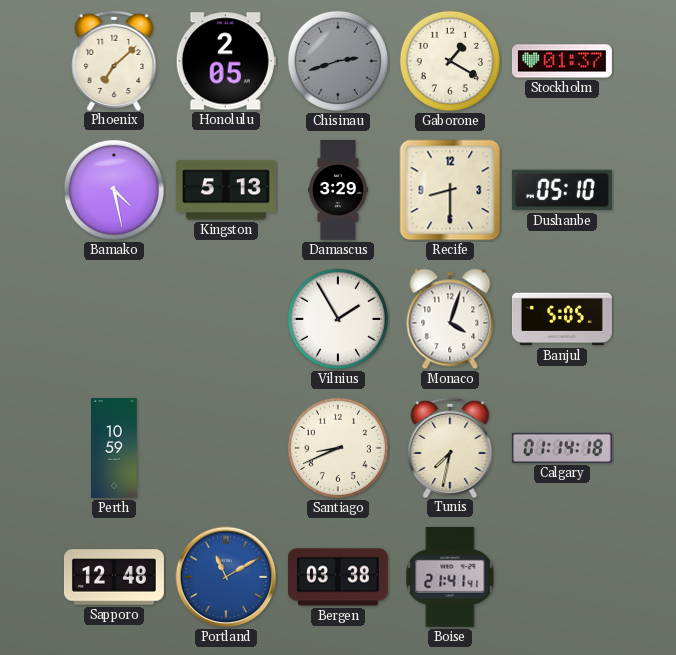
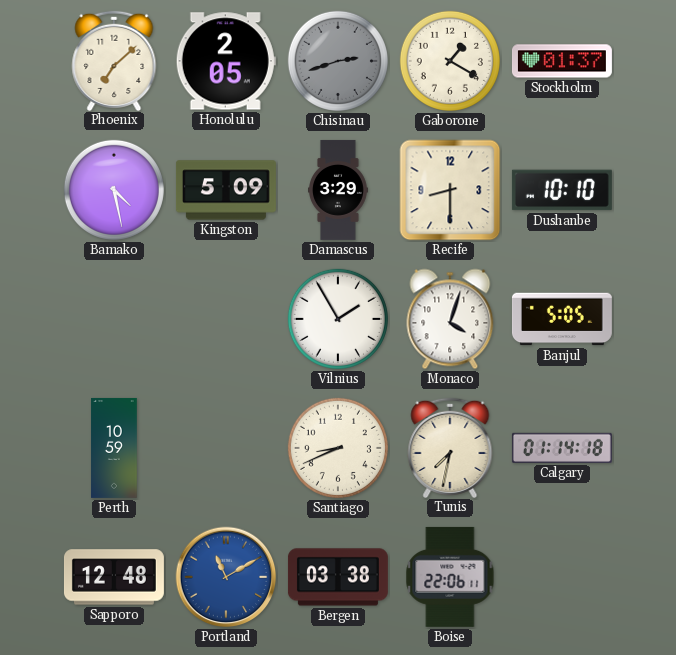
Kingston: 5:13 -> 5:09
Dushanbe: 05:10 -> 10:10
Boise: 21:41 -> 22:06
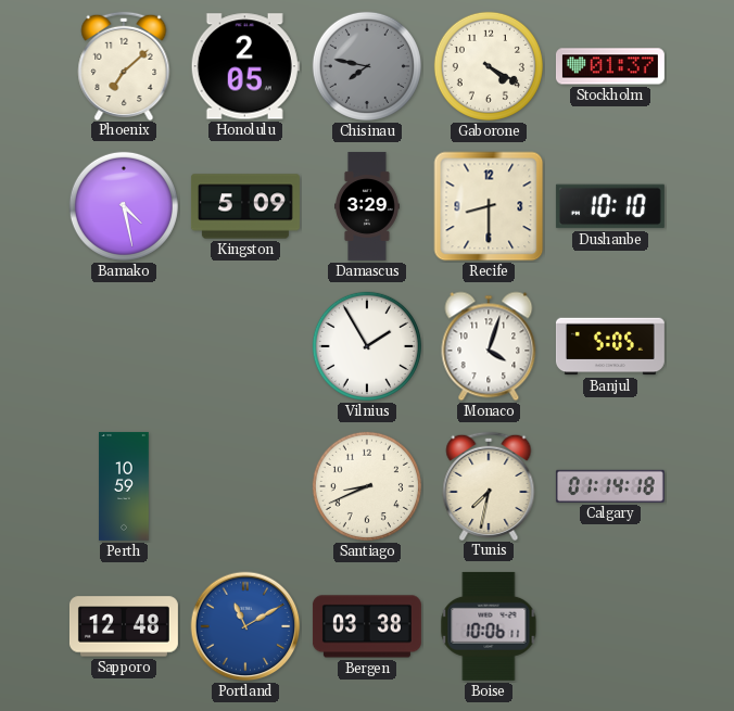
Chisinau: 2:42 -> 7:47
Gaborone: 1:20 -> 4:20
Boise: 22:06 -> 10:06
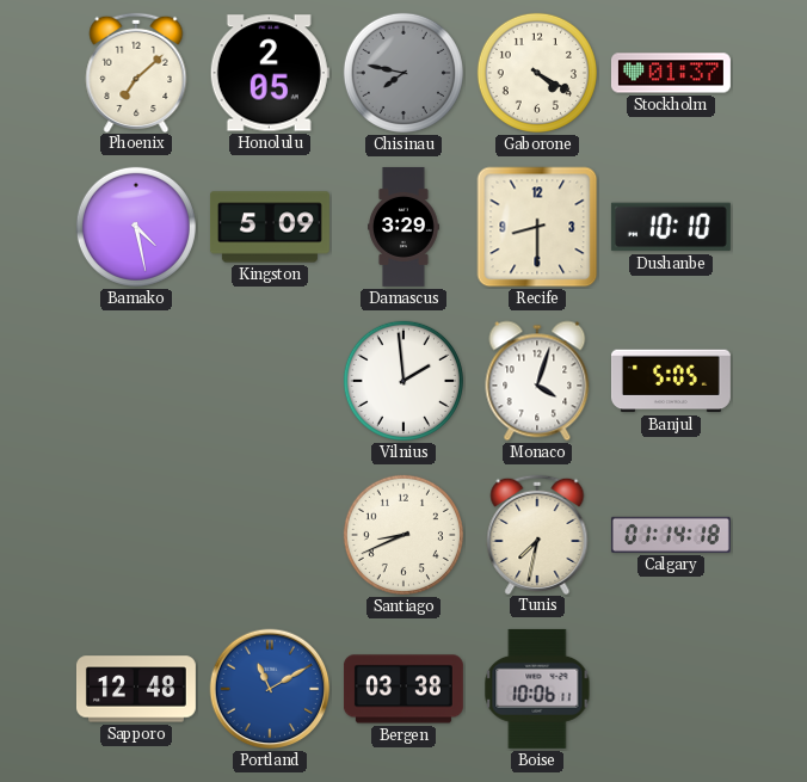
Vilnius: 1:55 -> 1:59
Perth: 10:59 -> none
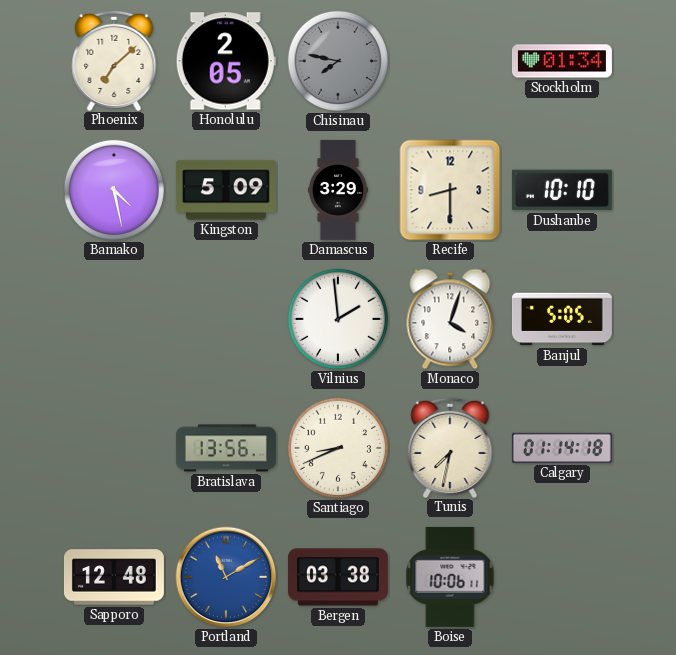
Gaborone: 4:20 -> none
Stockholm: 01:37 -> 01:34
Bratislava: none -> 13:56
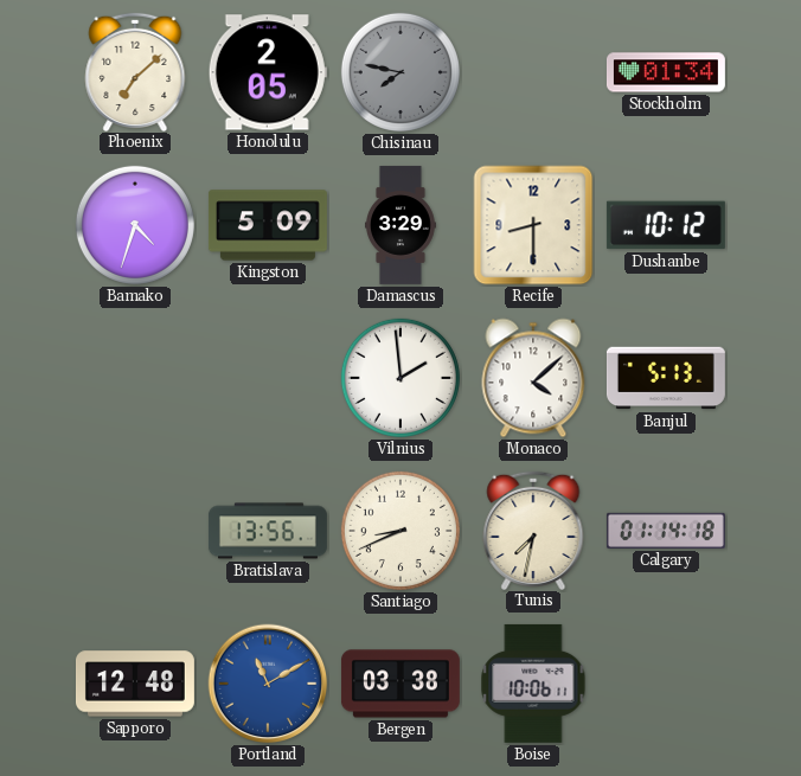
Bamako: 4:28 -> 4:33
Dushanbe: 10:10 -> 10:12
Monaco: 4:03 -> 4:08
Banjul: 5:05 -> 5:13
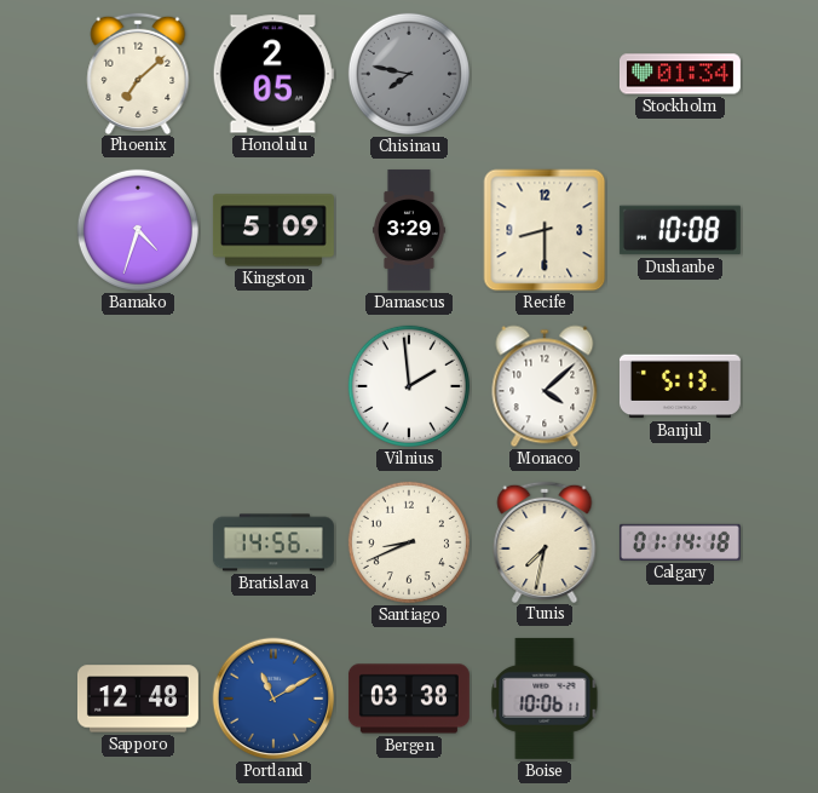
Dushanbe: 10:12 -> 10:08
Bratislava: 13:56 -> 14:56
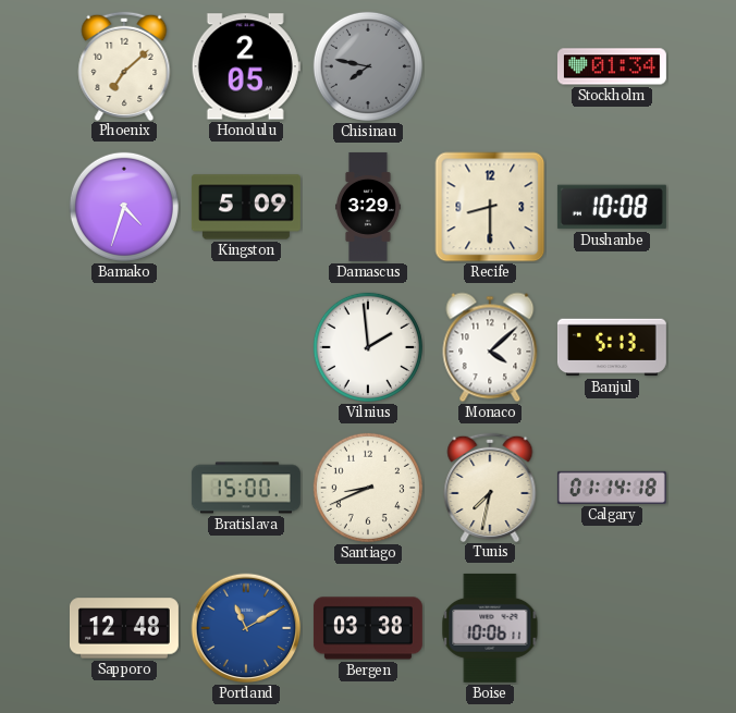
Bratislava: 14:56 -> 15:00
